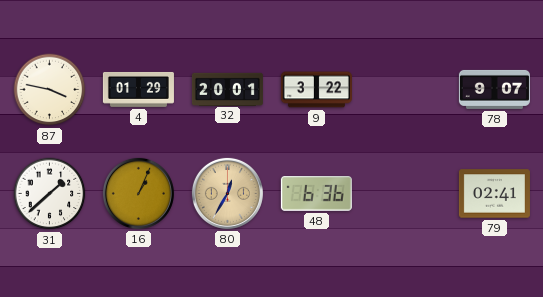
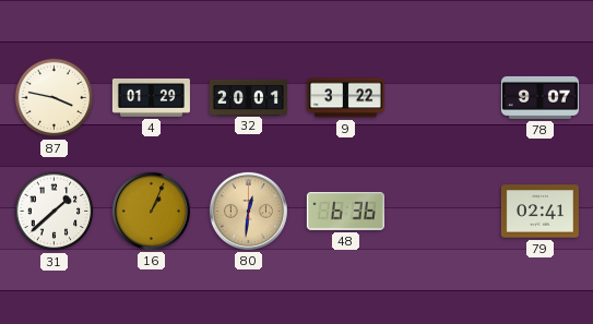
80: 12:35 -> 12:31
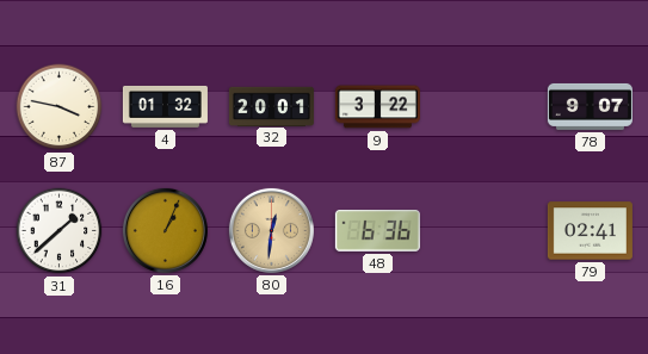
4: 01:29 -> 01:32
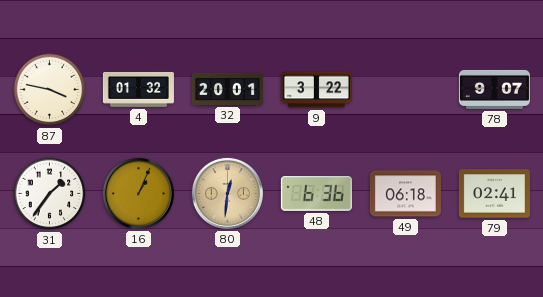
31: 1:38 -> 1:36
49: none -> 06:18
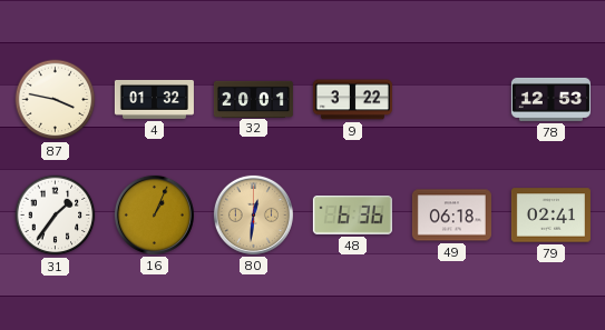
78: 9:07 -> 12:53
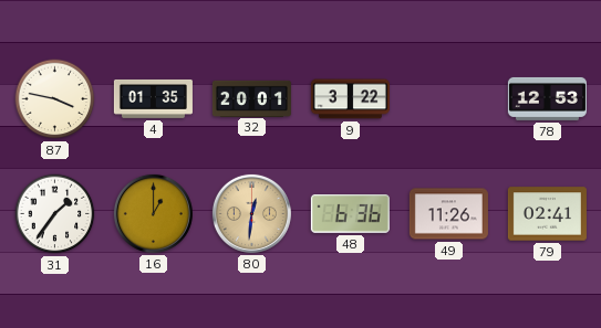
4: 01:32 -> 01:35
16: 1:04 -> 1:00
49: 06:18 -> 11:26
